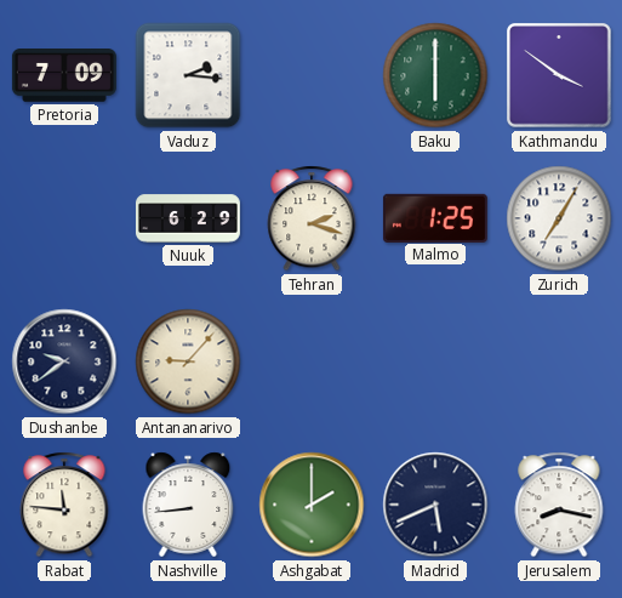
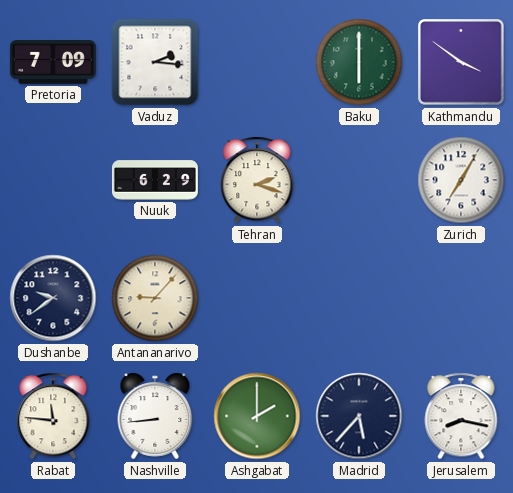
Malmo: 1:25 -> none
Madrid: 5:41 -> 5:37
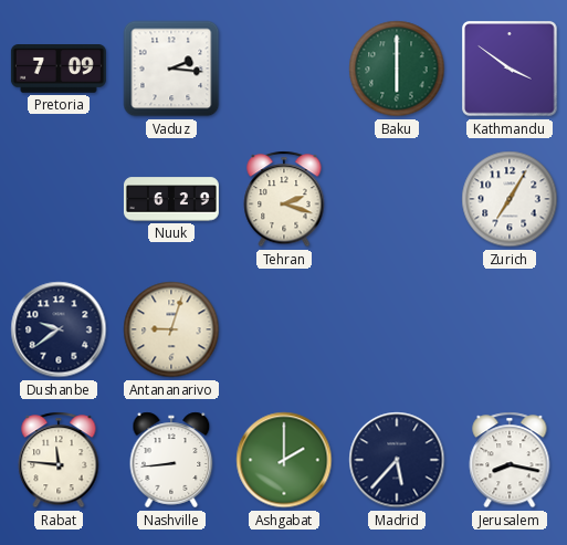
Antananarivo: 9:07 -> 9:03
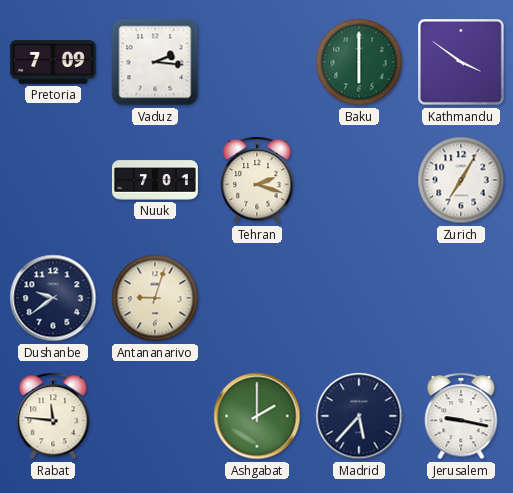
Nuuk: 6:29 -> 7:01
Nashville: 8:44 -> none
Jerusalem: 8:17 -> 9:17
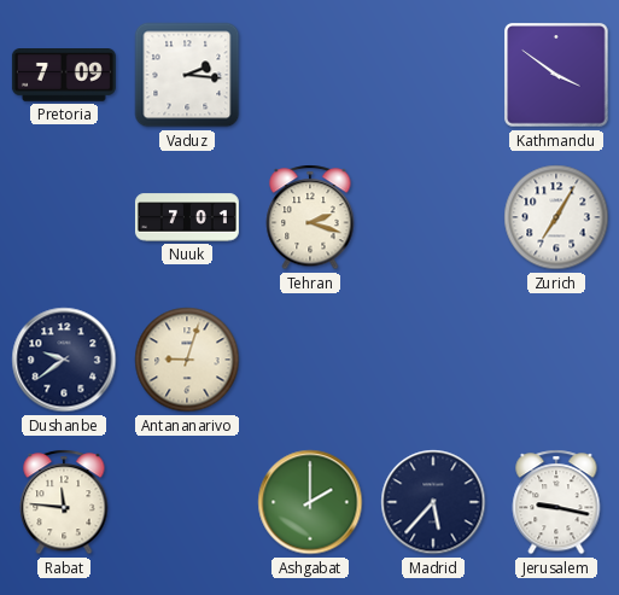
Baku: 6:00 -> none
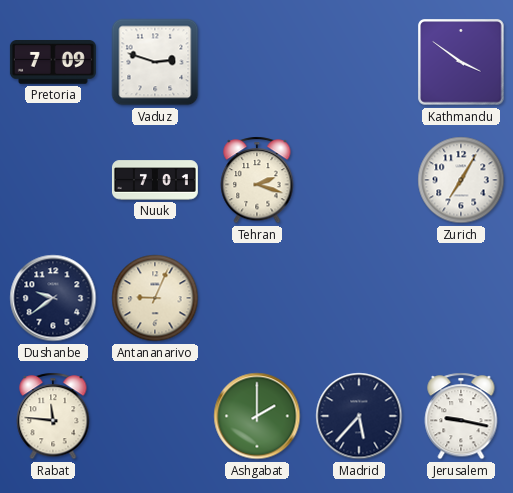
Vaduz: 2:16 -> 2:48
Antananarivo: 9:03 -> 9:04
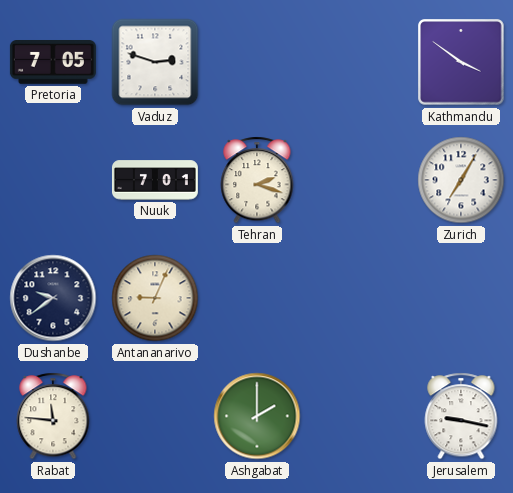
Pretoria: 7:09 -> 7:05
Madrid: 5:37 -> none
